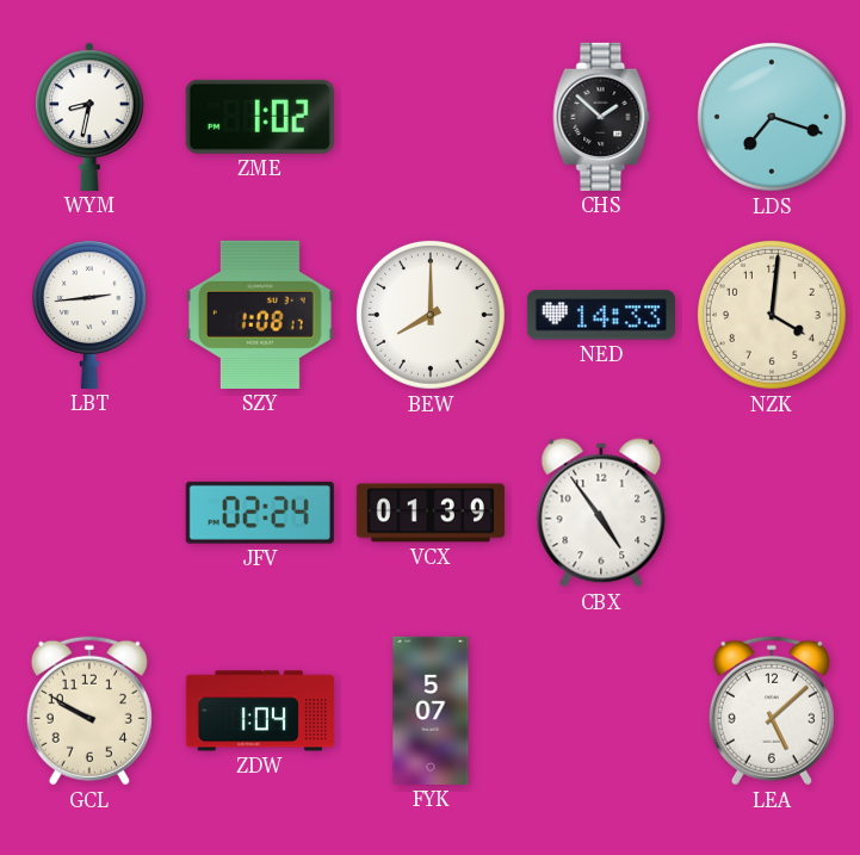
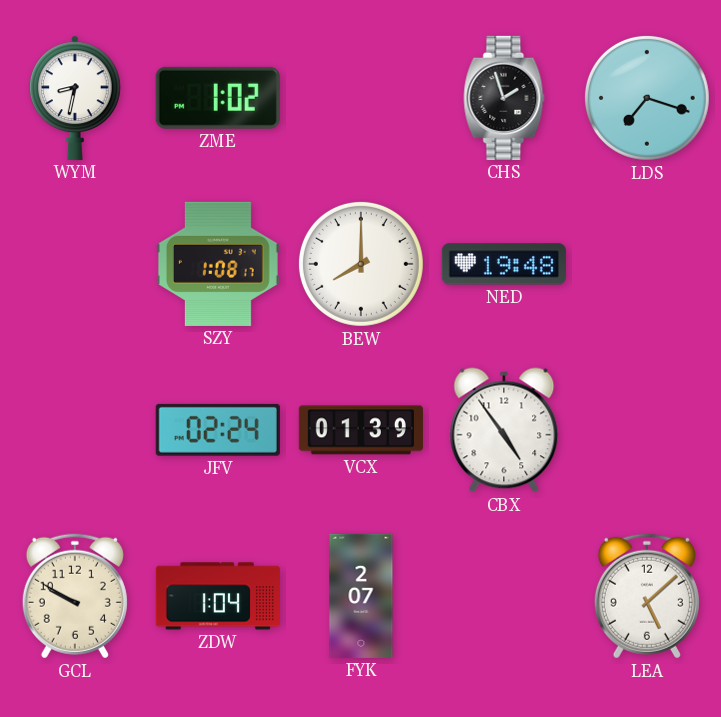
CHS: 1:52 -> 1:57
LBT: 2:44 -> none
NED: 14:33 -> 19:48
NZK: 4:01 -> none
FYK: 5:07 -> 2:07
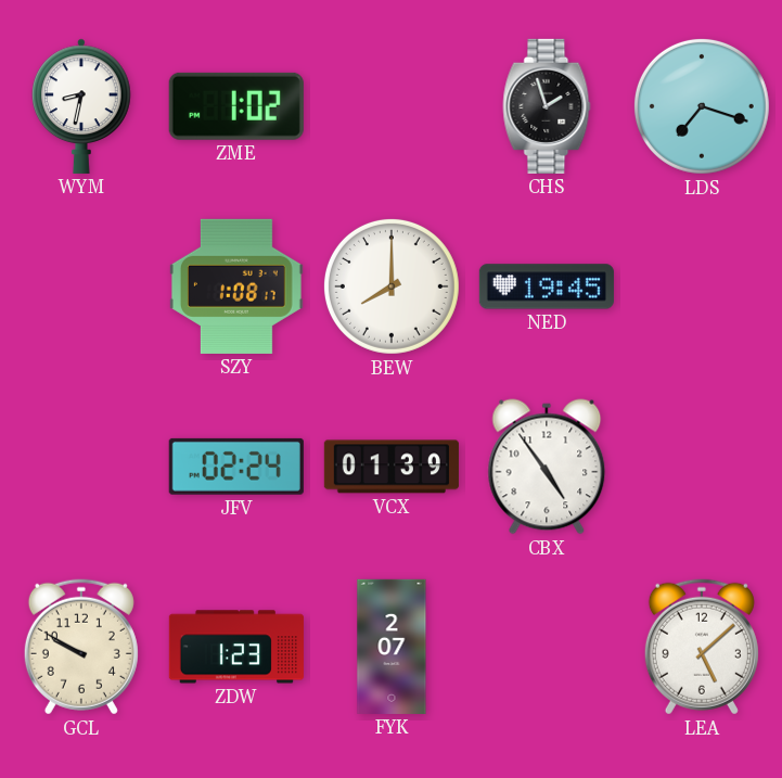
NED: 19:48 -> 19:45
ZDW: 1:04 -> 1:23
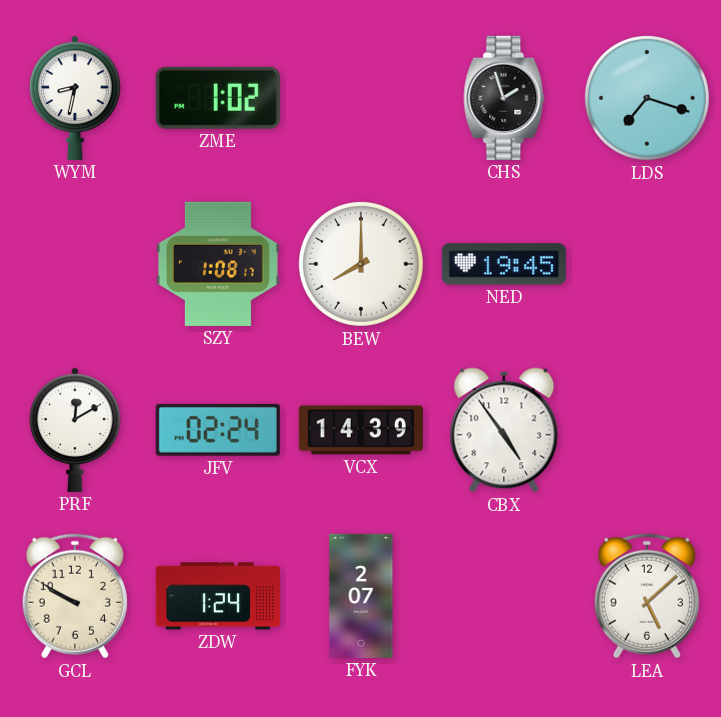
PRF: none -> 12:10
VCX: 01:39 -> 14:39
ZDW: 1:23 -> 1:24
